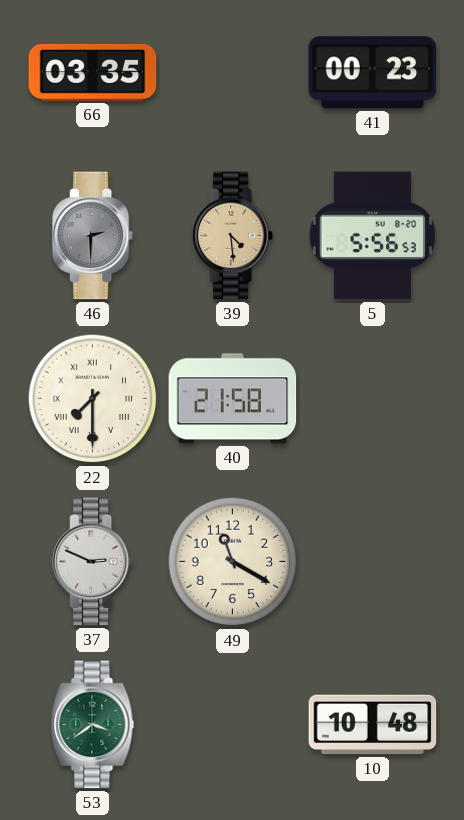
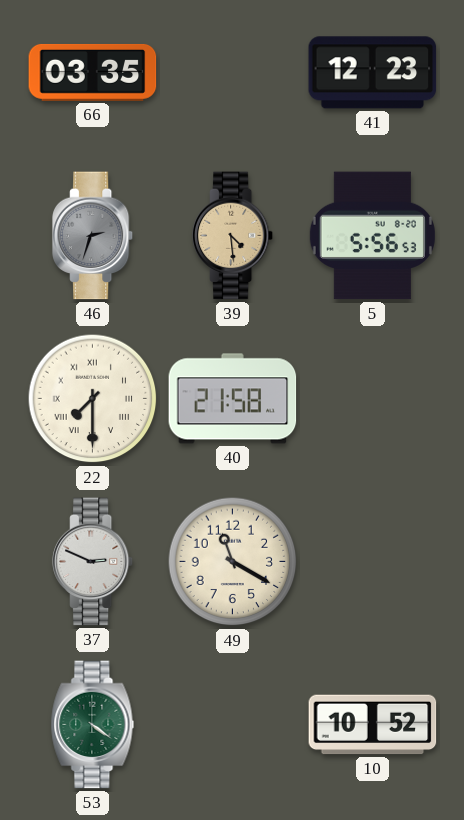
41: 00:23 -> 12:23
46: 2:30 -> 2:33
53: 3:39 -> 4:21
10: 10:48 -> 10:52
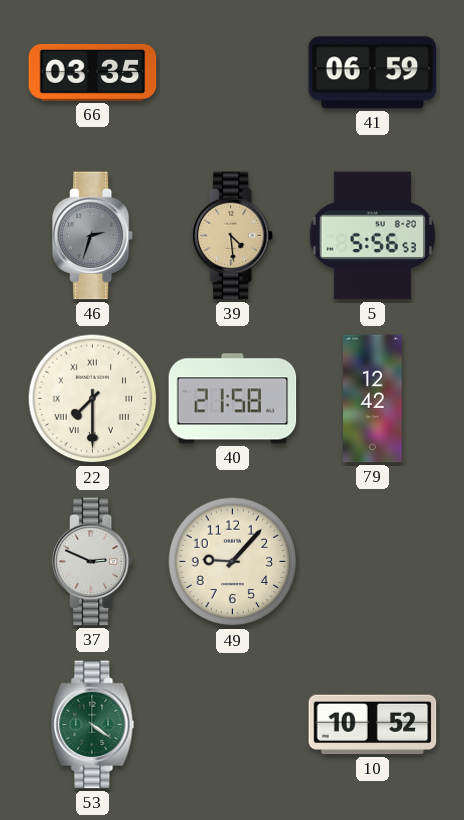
41: 12:23 -> 06:59
79: none -> 12:42
49: 11:20 -> 9:07
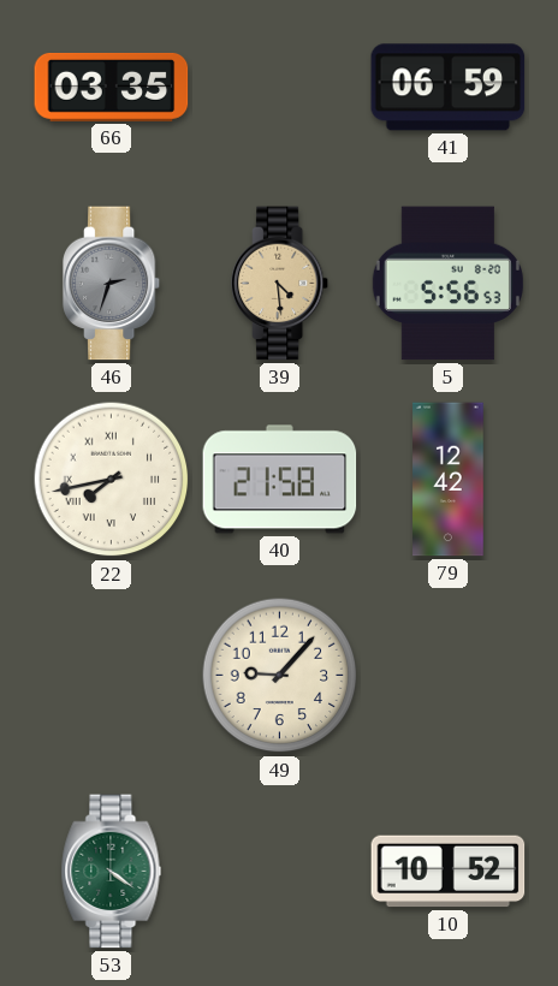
22: 7:30 -> 7:43
37: 2:49 -> none
